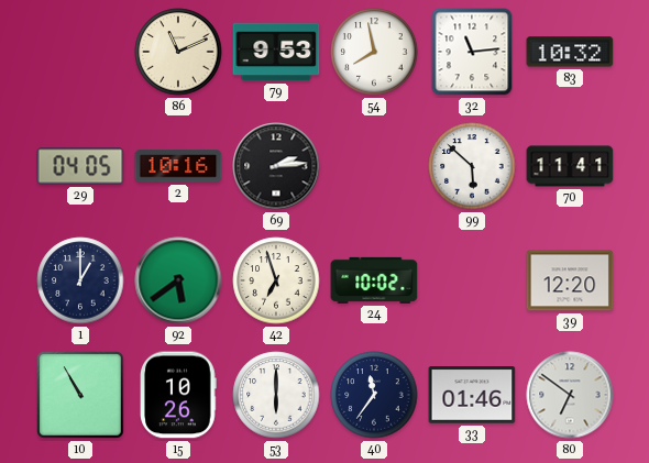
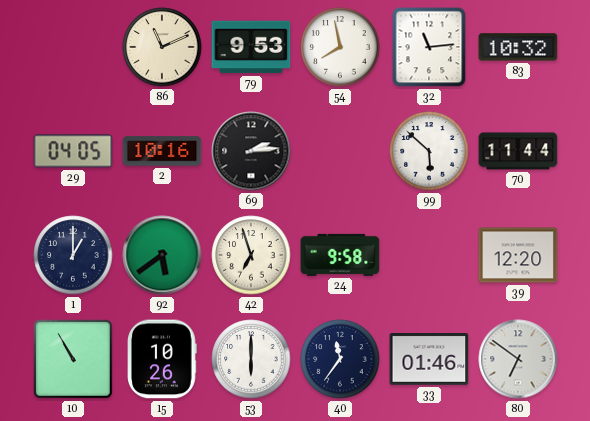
70: 11:41 -> 11:44
24: 10:02 -> 9:58
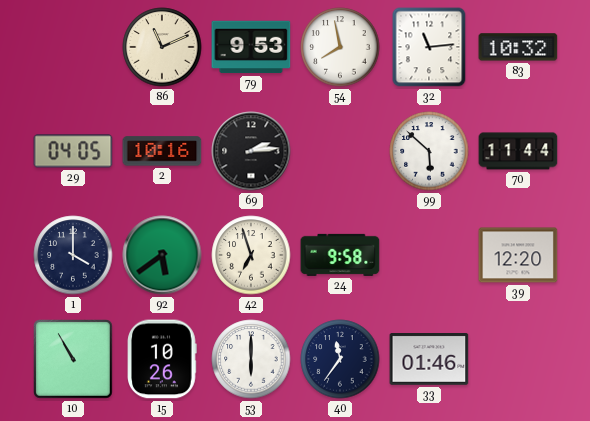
1: 1:00 -> 4:00
80: 6:51 -> none
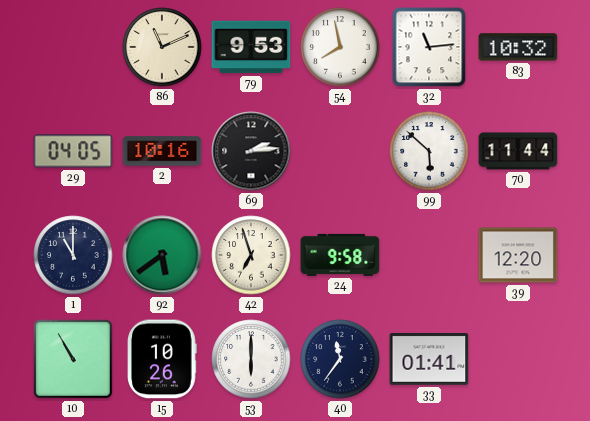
1: 4:00 -> 11:00
33: 01:46 -> 01:41
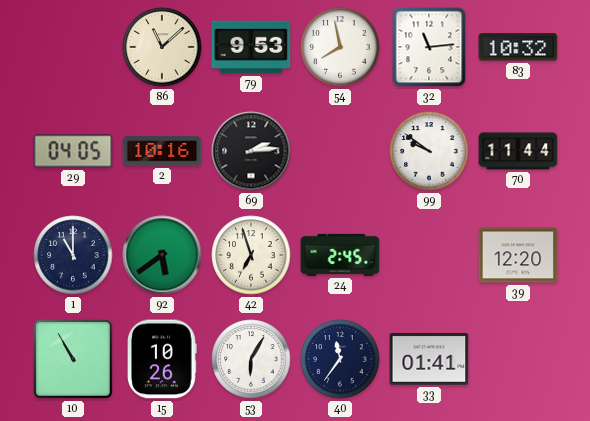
86: 11:11 -> 11:08
99: 5:52 -> 9:51
24: 9:58 -> 2:45
53: 6:00 -> 6:05
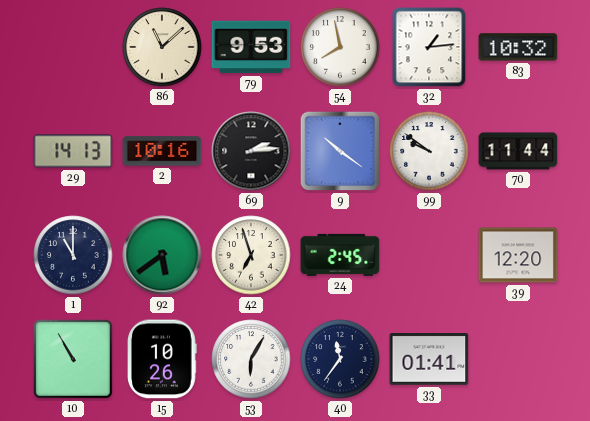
32: 11:14 -> 1:14
29: 04:05 -> 14:13
9: none -> 10:21
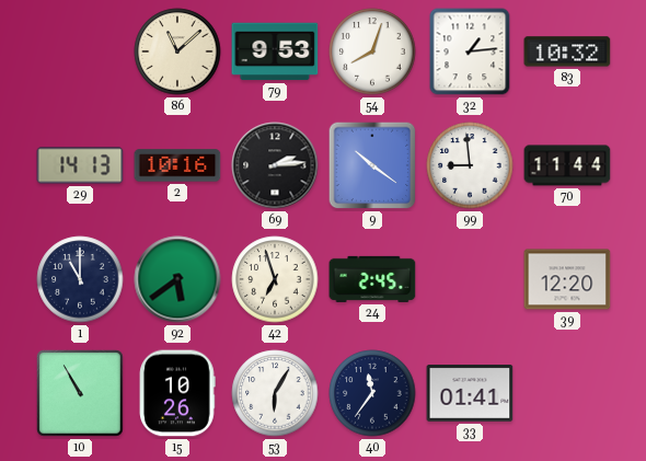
54: 7:58 -> 8:03
99: 9:51 -> 8:59
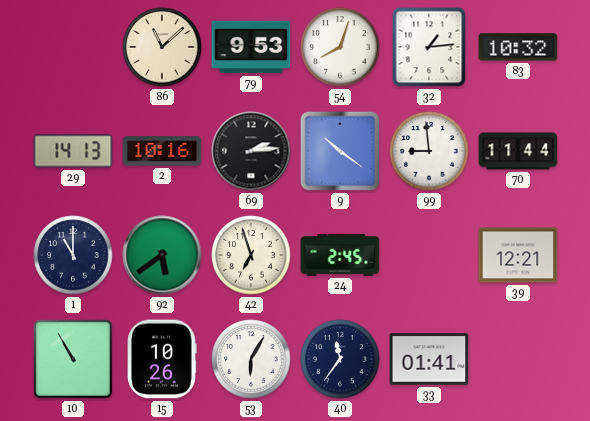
39: 12:20 -> 12:21
